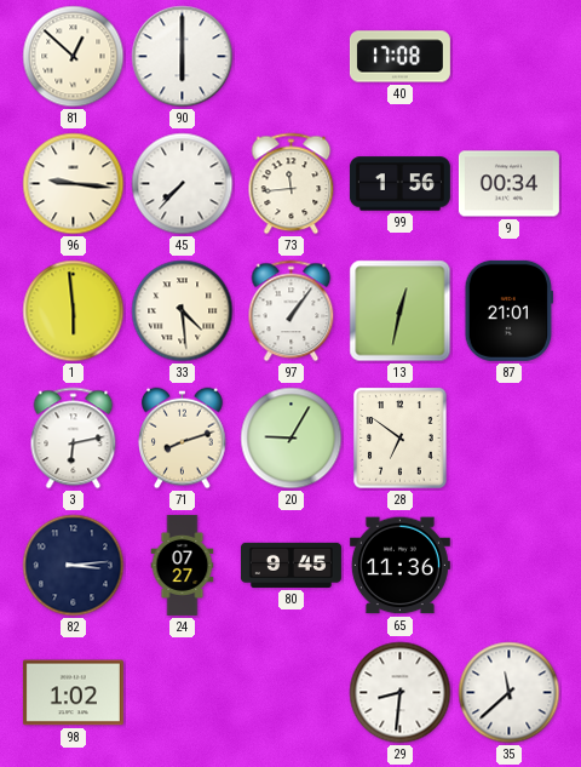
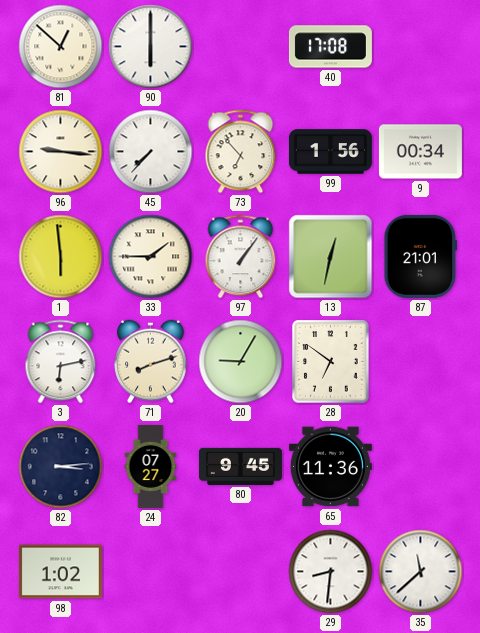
73: 11:44 -> 6:53
33: 4:29 -> 1:45
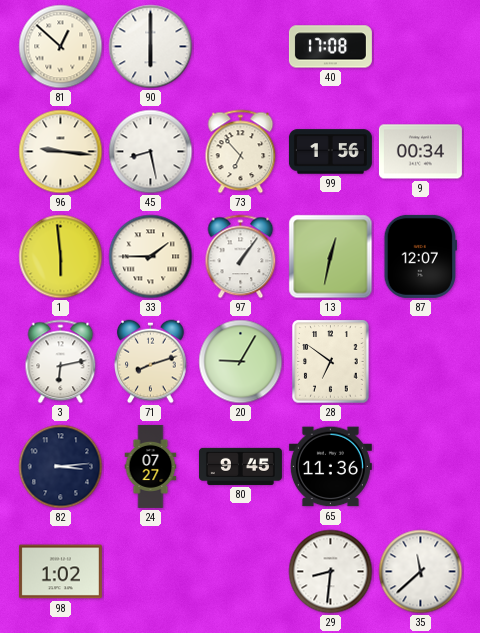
45: 7:37 -> 8:28
87: 21:01 -> 12:07
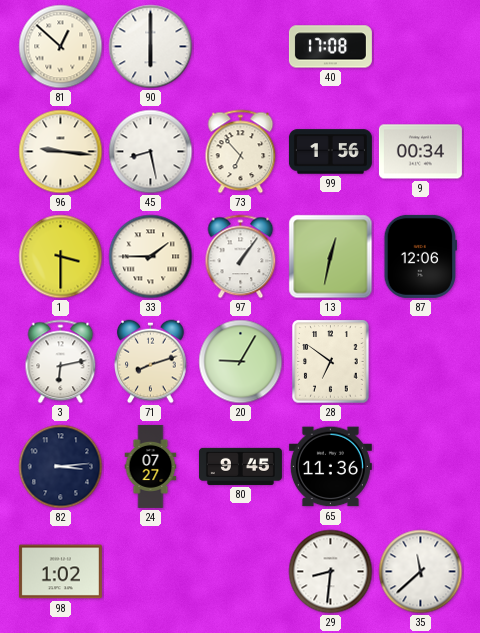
1: 5:59 -> 3:30
87: 12:07 -> 12:06
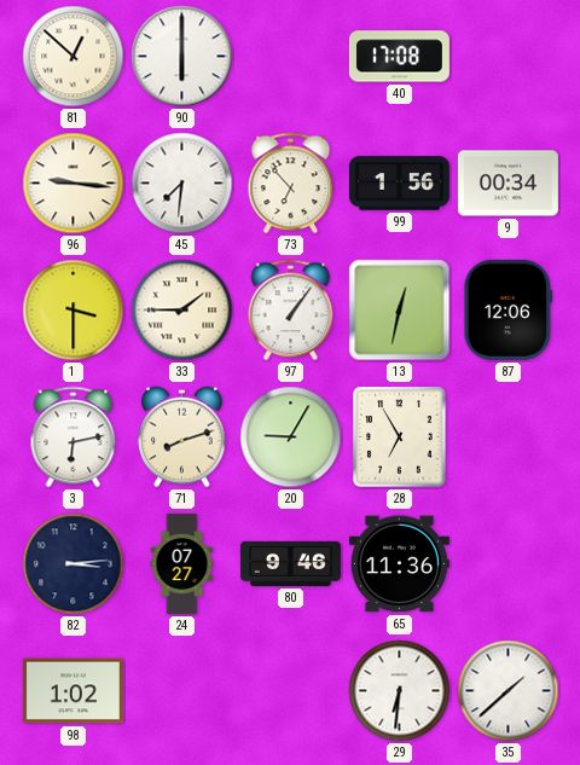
45: 8:28 -> 7:31
28: 6:51 -> 6:55
80: 9:45 -> 9:46
29: 8:31 -> 6:31
35: 11:38 -> 1:38
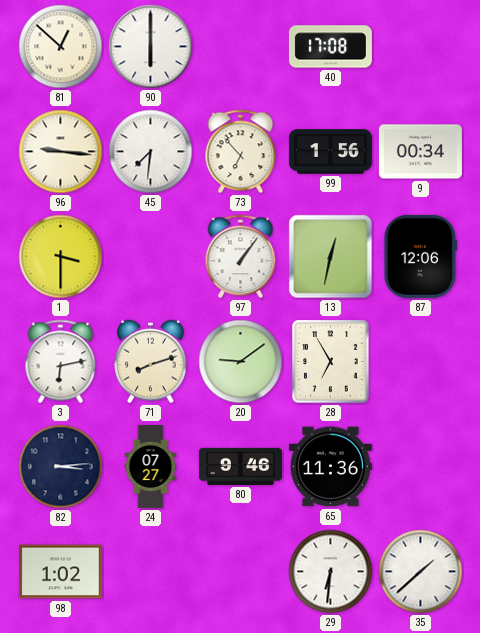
33: 1:45 -> none
20: 9:05 -> 9:09
